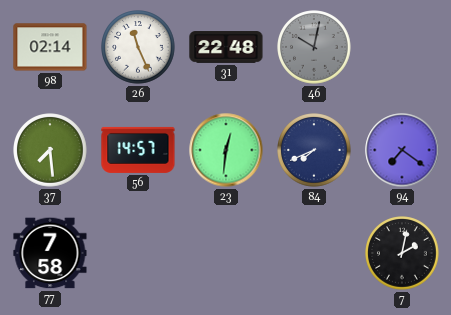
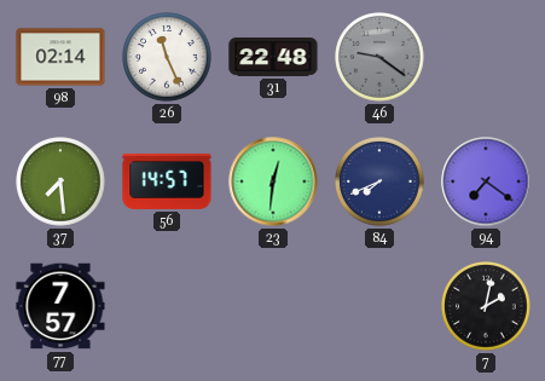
46: 10:02 -> 9:21
77: 7:58 -> 7:57
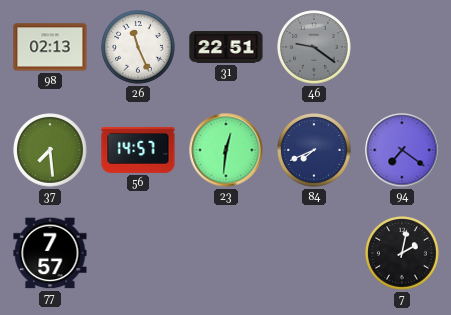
98: 02:14 -> 02:13
31: 22:48 -> 22:51
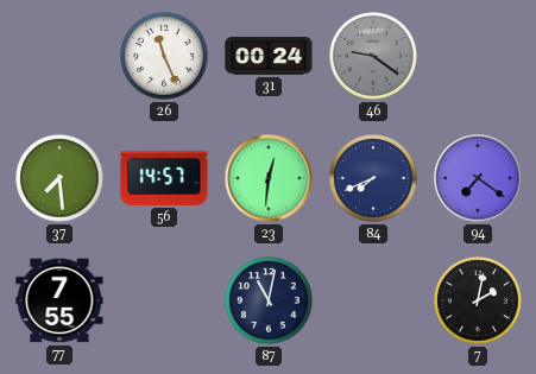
98: 02:13 -> none
31: 22:51 -> 00:24
77: 7:57 -> 7:55
87: none -> 11:02
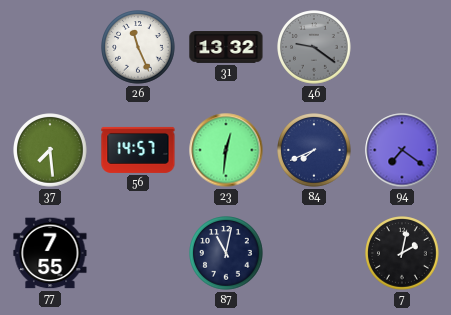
31: 00:24 -> 13:32
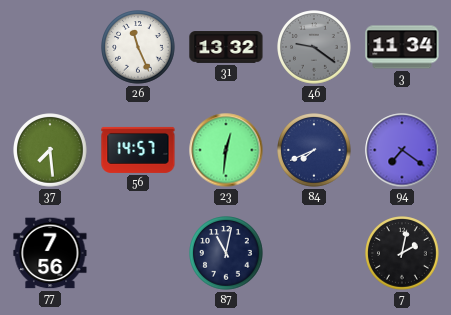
3: none -> 11:34
77: 7:55 -> 7:56
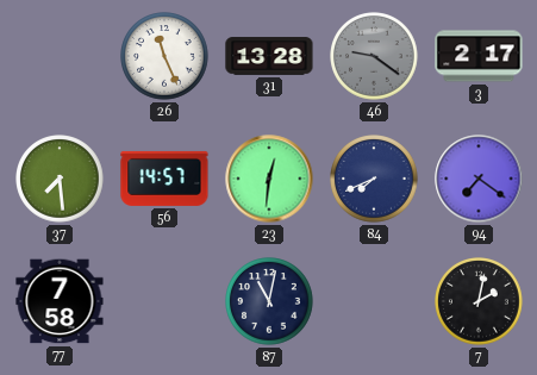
31: 13:32 -> 13:28
3: 11:34 -> 2:17
77: 7:56 -> 7:58
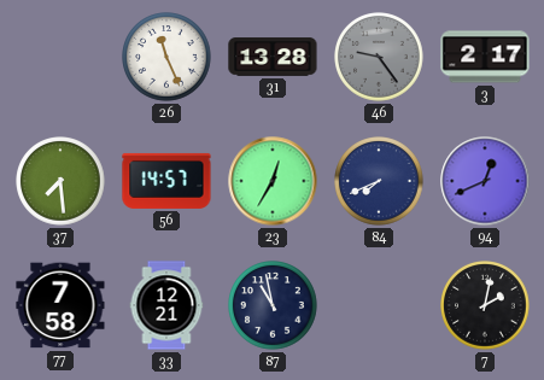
46: 9:21 -> 9:24
23: 12:31 -> 12:35
94: 7:21 -> 12:41
33: none -> 12:21
87: 11:02 -> 10:58
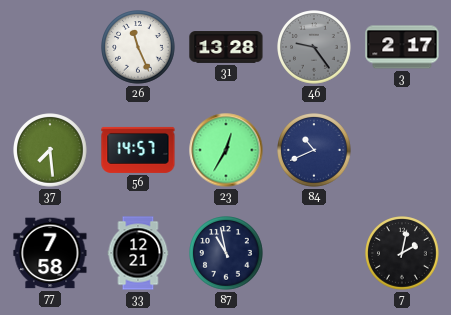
84: 7:41 -> 10:41
94: 12:41 -> none
